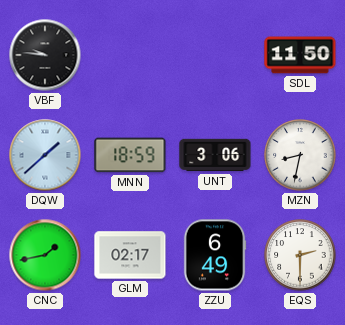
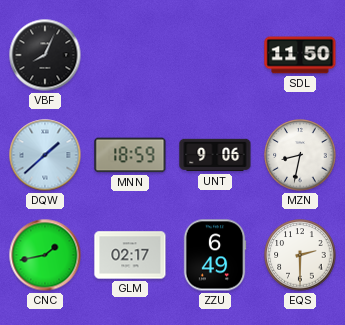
VBF: 9:46 -> 8:04
UNT: 3:06 -> 9:06
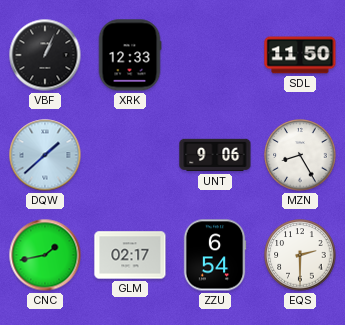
VBF: 8:04 -> 1:04
XRK: none -> 12:33
MNN: 18:59 -> none
MZN: 8:32 -> 8:25
ZZU: 6:49 -> 6:54
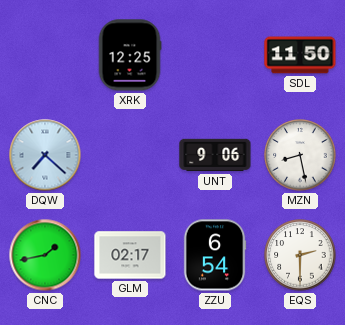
VBF: 1:04 -> none
XRK: 12:33 -> 12:25
DQW: 1:38 -> 7:22
MZN: 8:25 -> 8:28
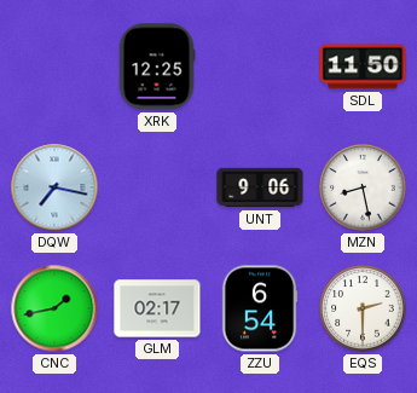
DQW: 7:22 -> 7:17
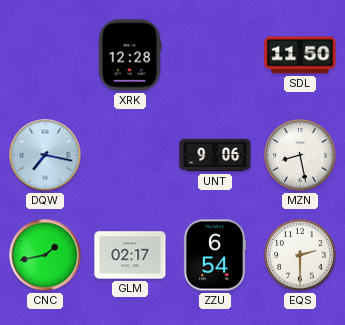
XRK: 12:25 -> 12:28
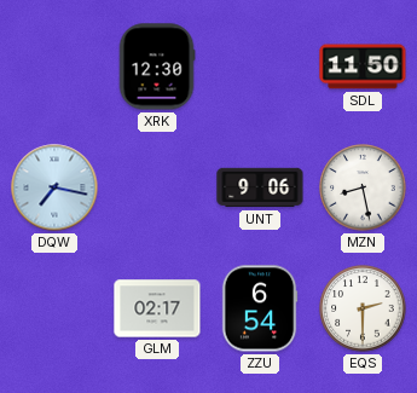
XRK: 12:28 -> 12:30
CNC: 1:43 -> none
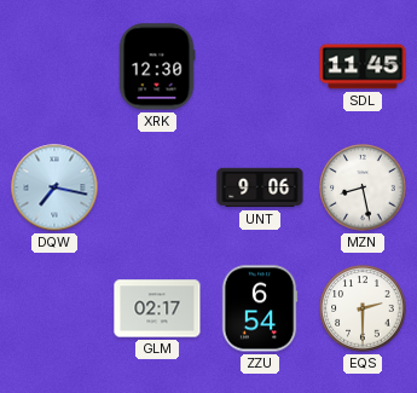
SDL: 11:50 -> 11:45
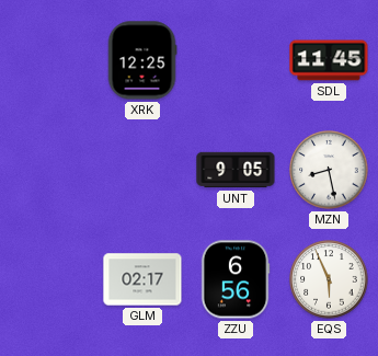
XRK: 12:30 -> 12:25
DQW: 7:17 -> none
UNT: 9:06 -> 9:05
ZZU: 6:54 -> 6:56
EQS: 2:30 -> 5:56
